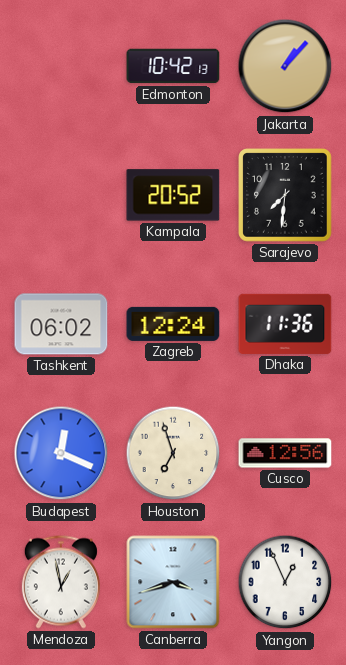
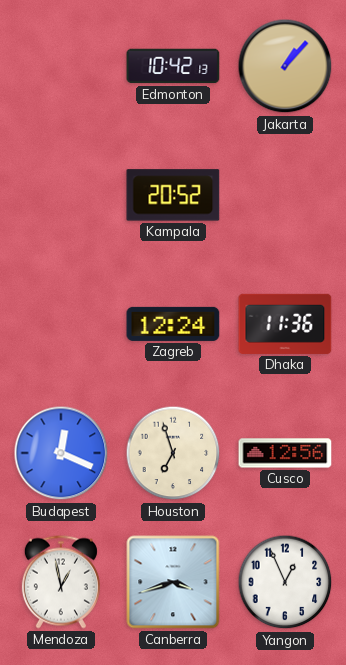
Sarajevo: 7:31 -> none
Tashkent: 06:02 -> none
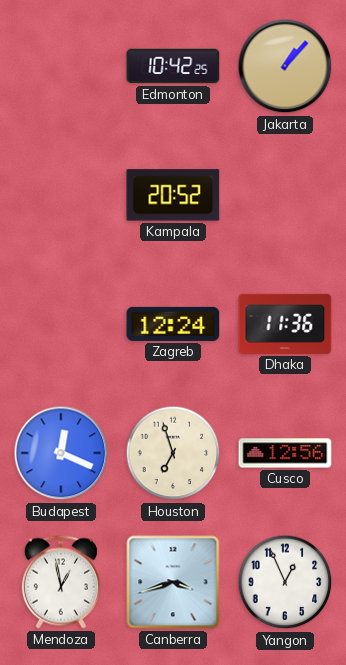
Edmonton: 10:42:13 -> 10:42:25
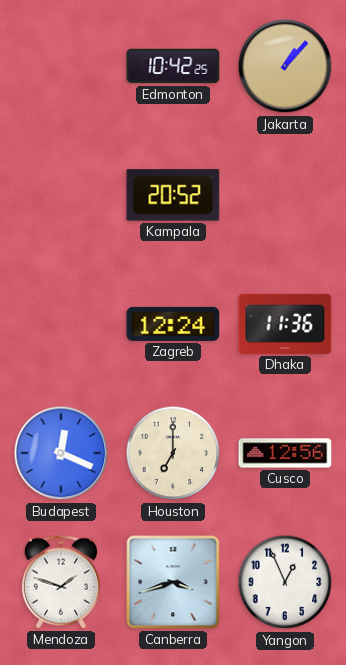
Houston: 6:57 -> 7:00
Mendoza: 12:58 -> 1:48
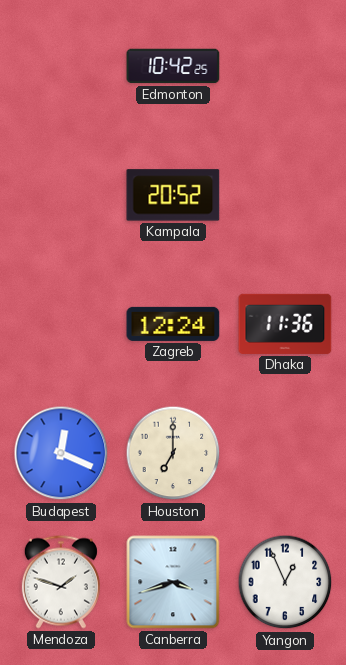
Jakarta: 1:07 -> none
Cusco: 12:56 -> none
